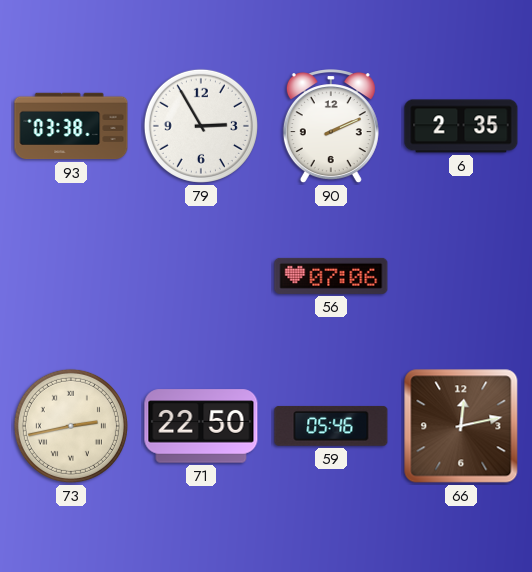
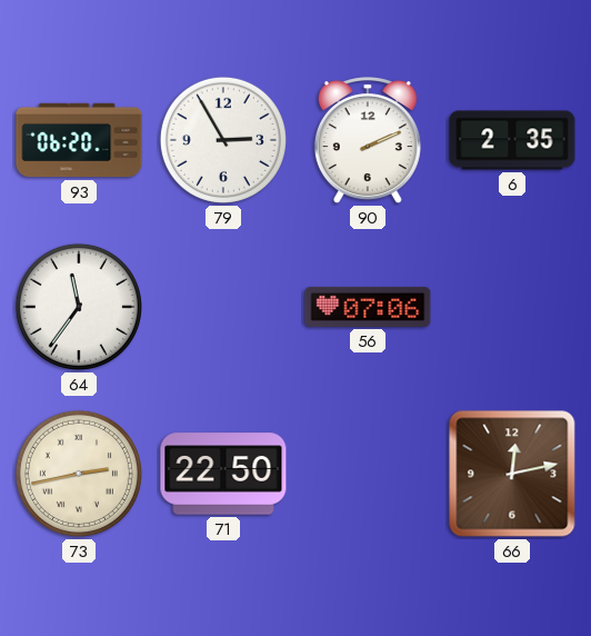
93: 03:38 -> 06:20
64: none -> 11:36
59: 05:46 -> none
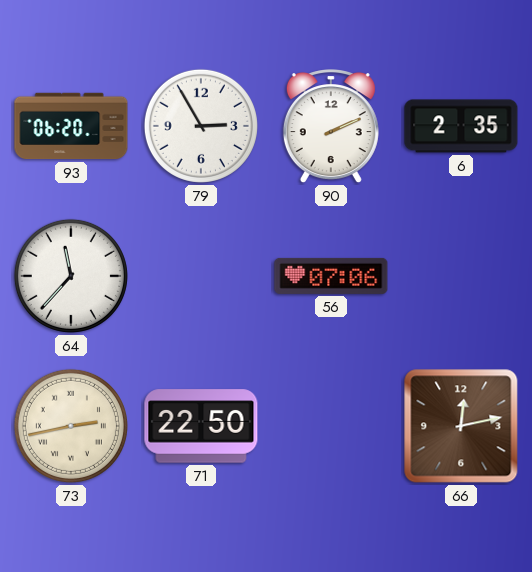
64: 11:36 -> 11:37
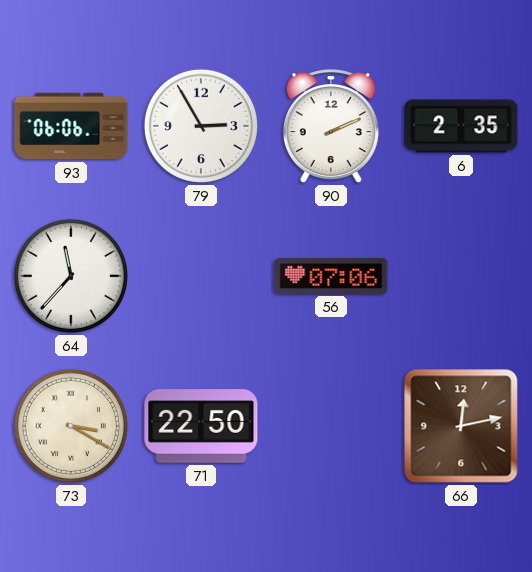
93: 06:20 -> 06:06
73: 2:43 -> 3:20
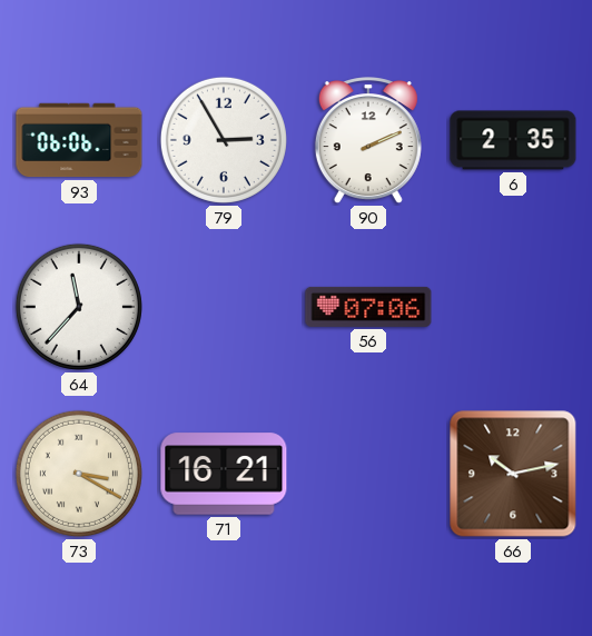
71: 22:50 -> 16:21
66: 12:13 -> 10:13
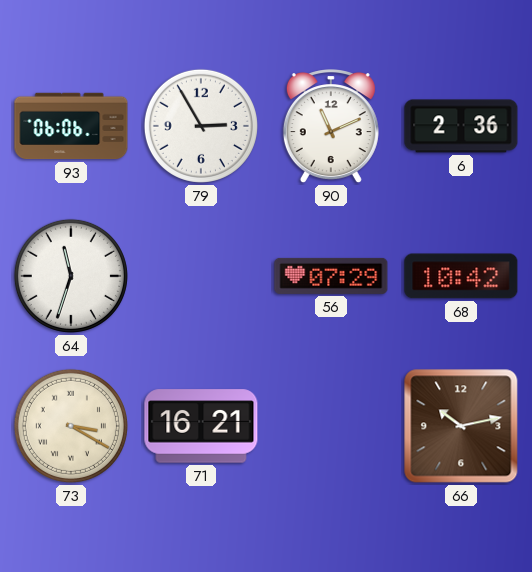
90: 2:11 -> 11:11
6: 2:35 -> 2:36
64: 11:37 -> 11:33
56: 07:06 -> 07:29
68: none -> 10:42
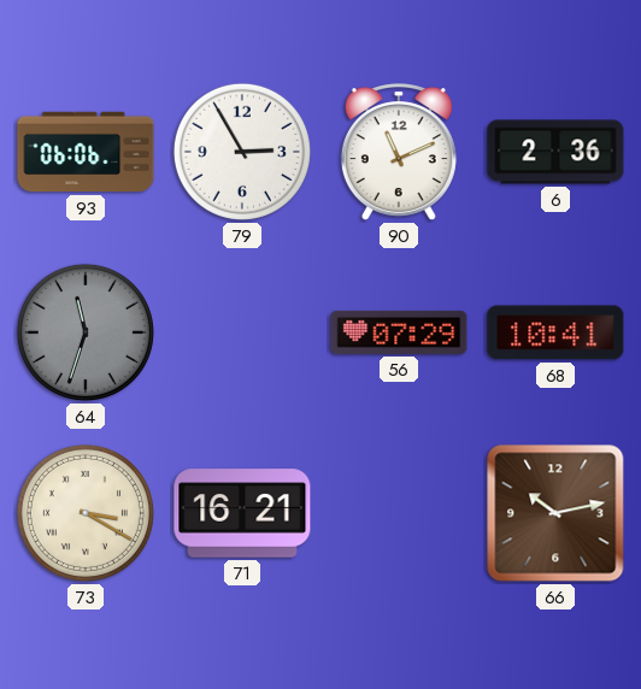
64 dial: white -> grey
68: 10:42 -> 10:41
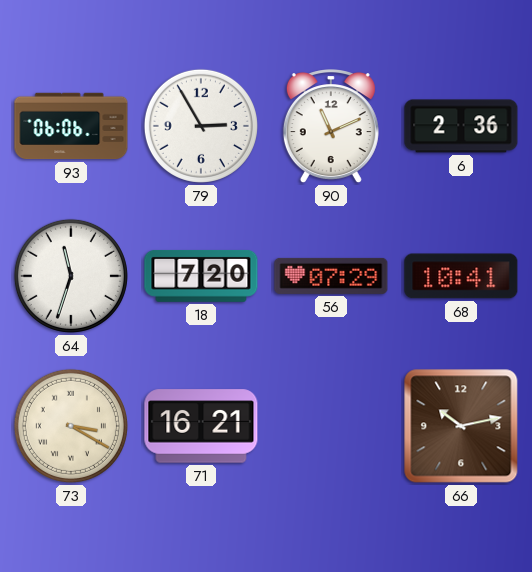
64 dial: grey -> white
18: none -> 7:20
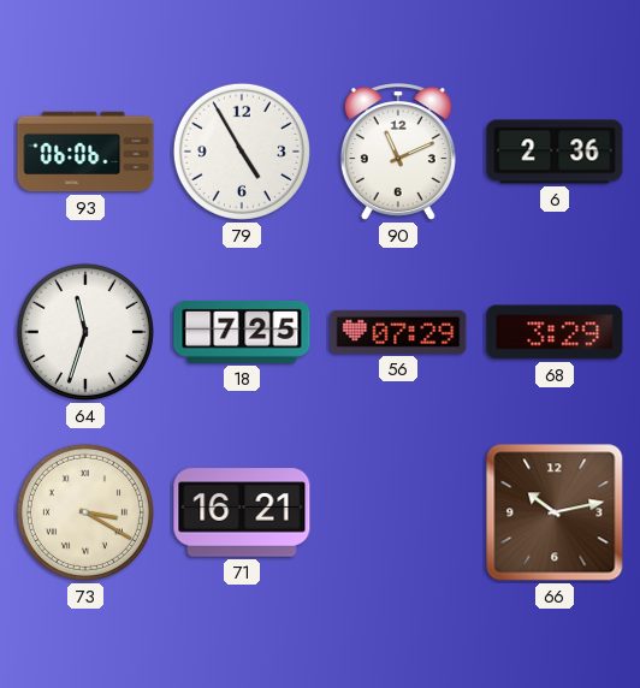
79: 2:55 -> 4:55
18: 7:20 -> 7:25
68: 10:41 -> 3:29
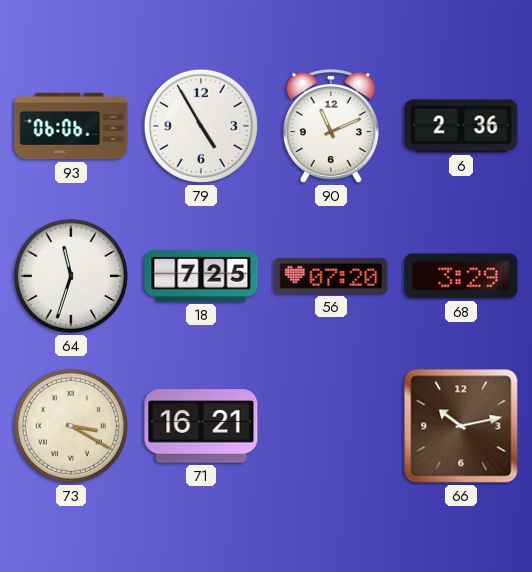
56: 07:29 -> 07:20
